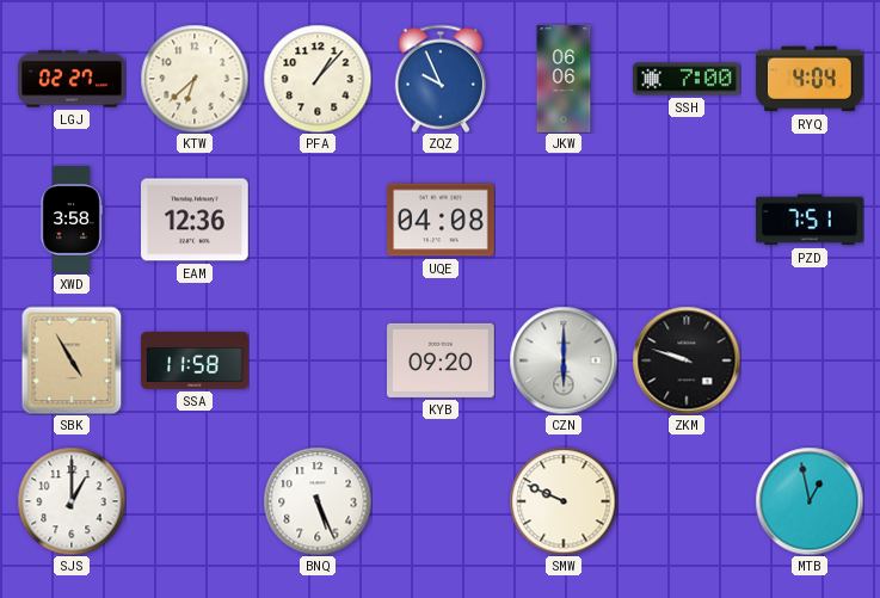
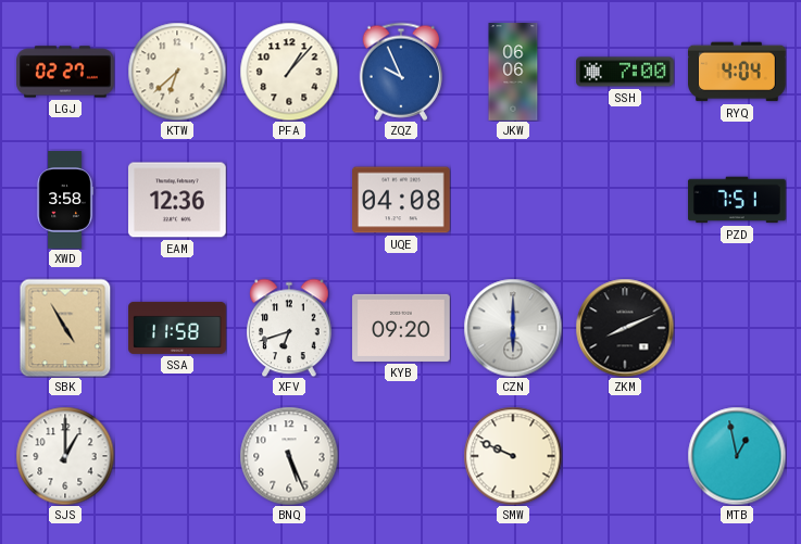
XFV: none -> 6:42
ZKM: 9:48 -> 8:11
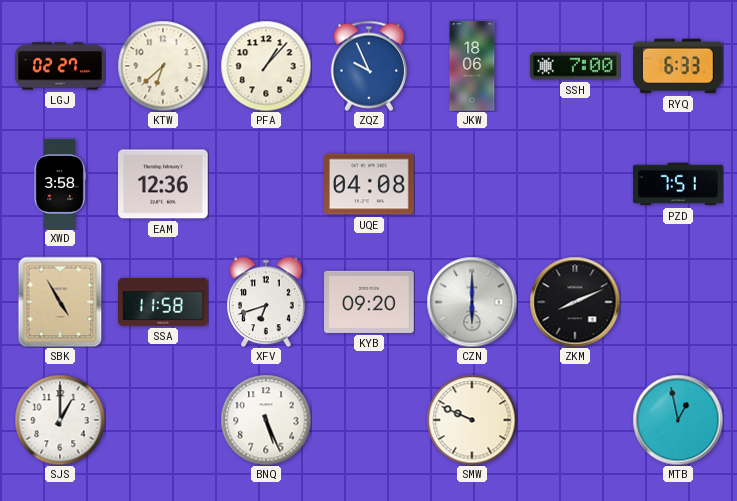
JKW: 06:06 -> 18:06
RYQ: 4:04 -> 6:33
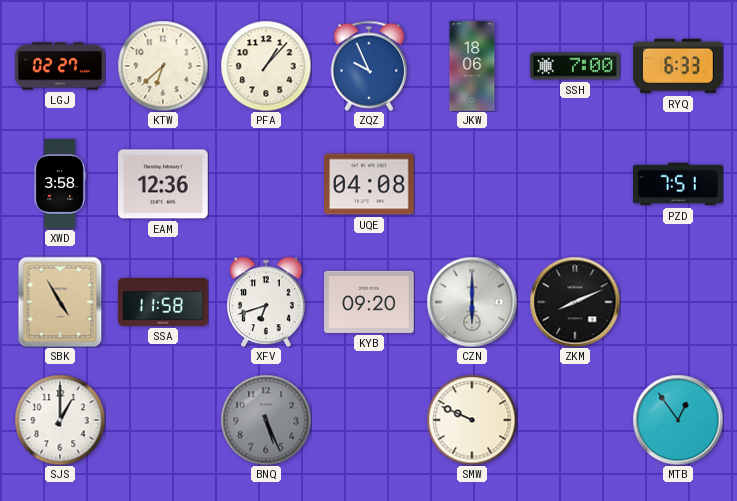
BNQ dial: white -> grey
MTB: 12:58 -> 12:54
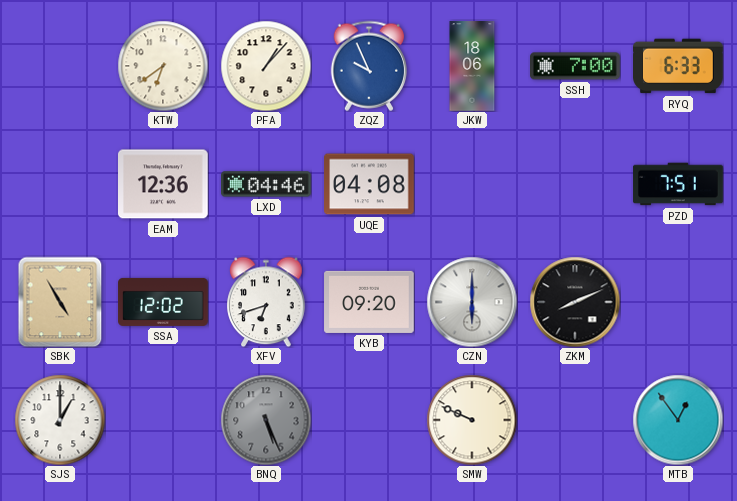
LGJ: 02:27 -> none
KTW: 6:38 -> 6:39
XWD: 3:58 -> none
LXD: none -> 04:46
SSA: 11:58 -> 12:02
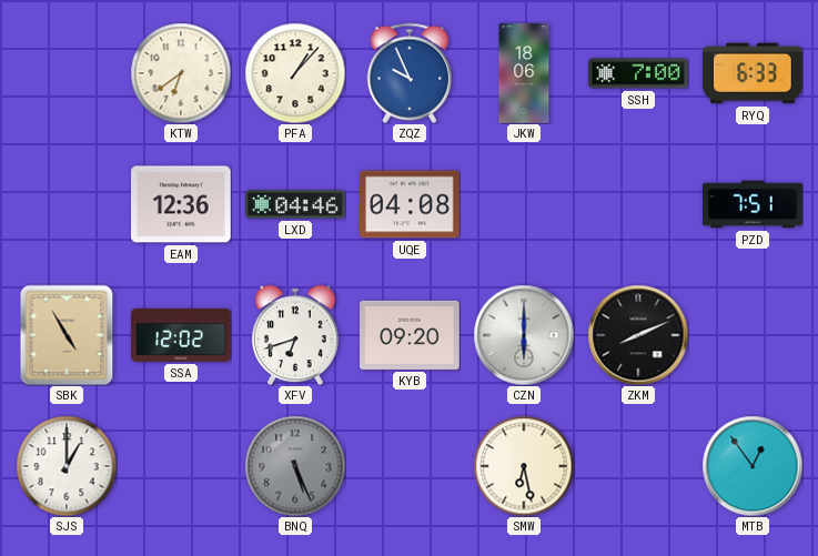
SMW: 9:49 -> 6:28
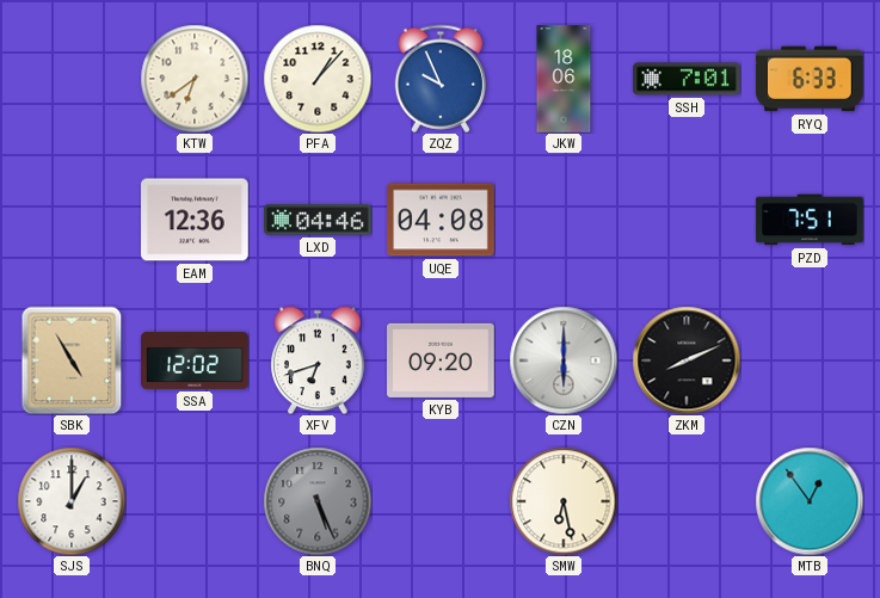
SSH: 7:00 -> 7:01
